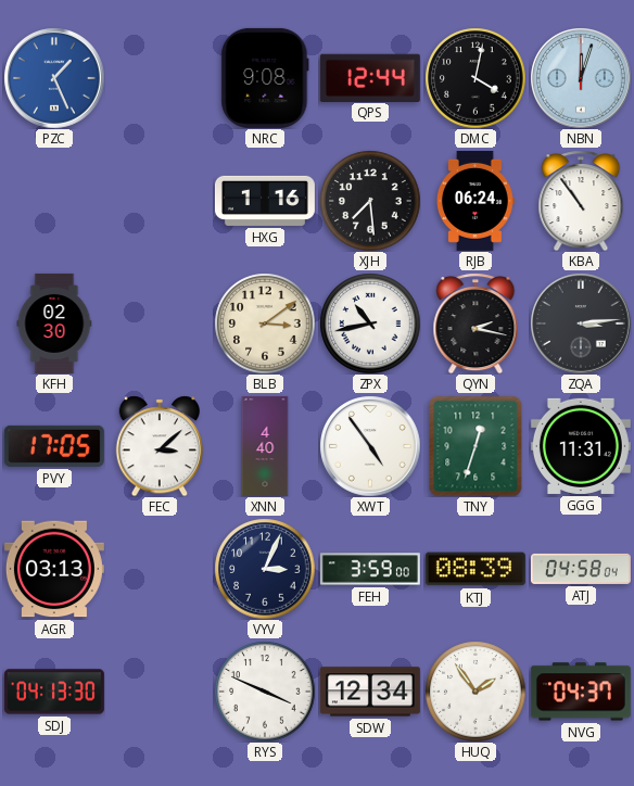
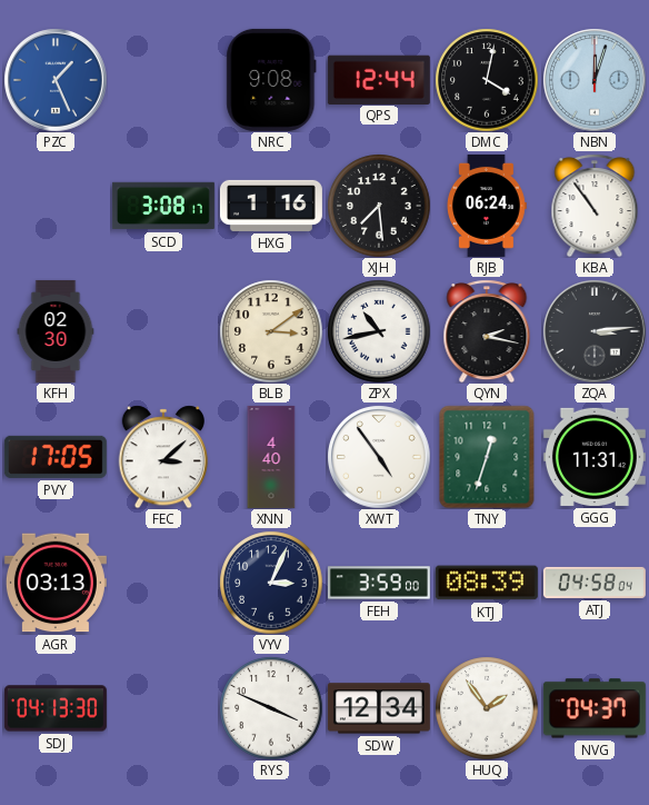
SCD: none -> 3:08
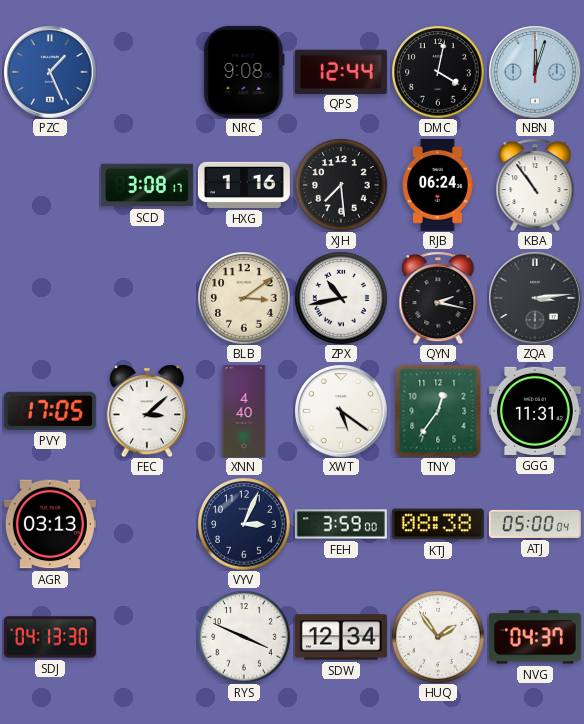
KFH: 02:30 -> none
XWT: 4:54 -> 5:21
TNY: 12:33 -> 12:36
KTJ: 08:39 -> 08:38
ATJ: 04:58 -> 05:00
